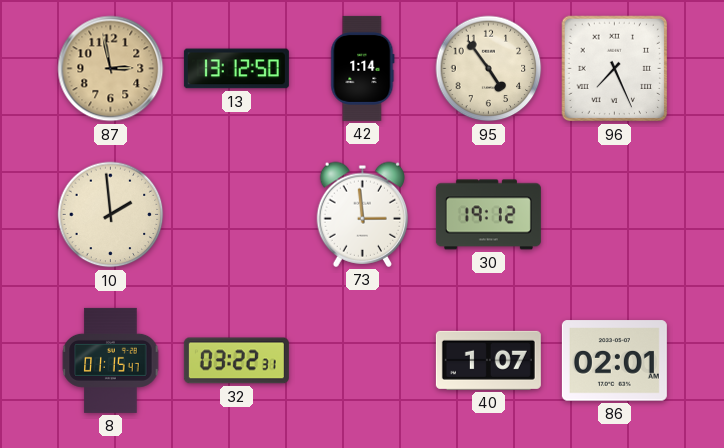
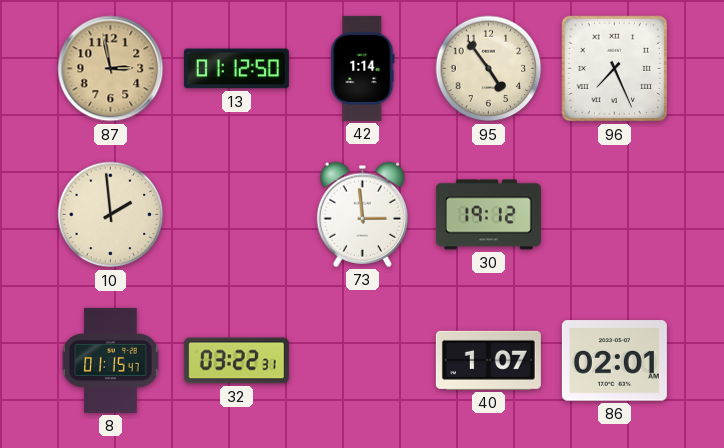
13: 13:12 -> 01:12
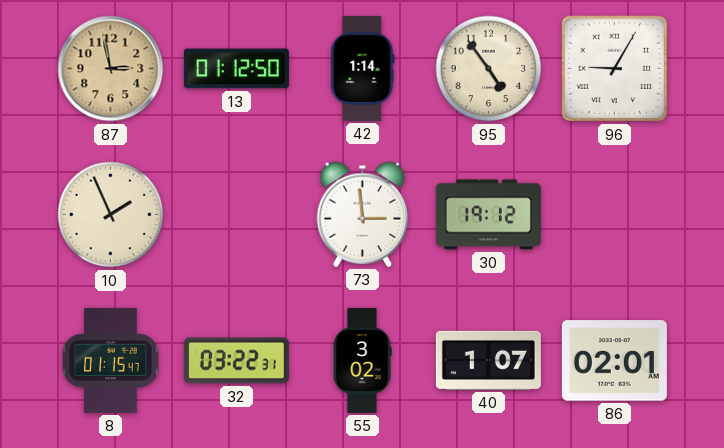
96: 7:26 -> 9:05
10: 1:59 -> 1:56
55: none -> 3:02
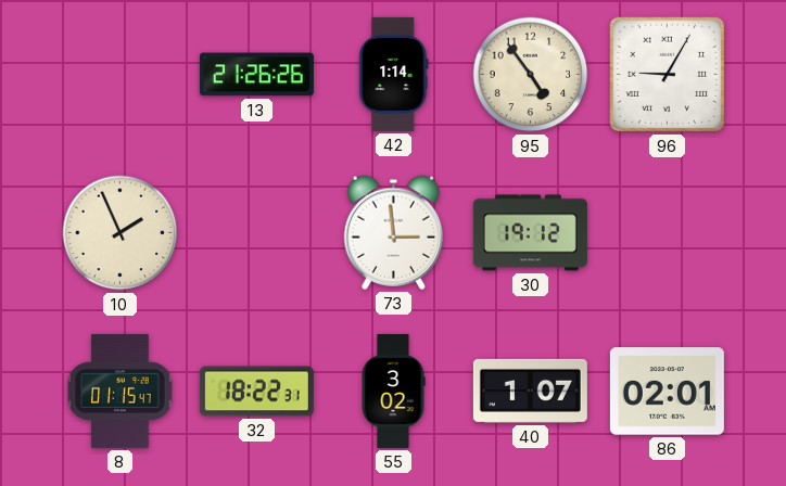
87: 2:58 -> none
13: 01:12 -> 21:26
32: 03:22 -> 18:22
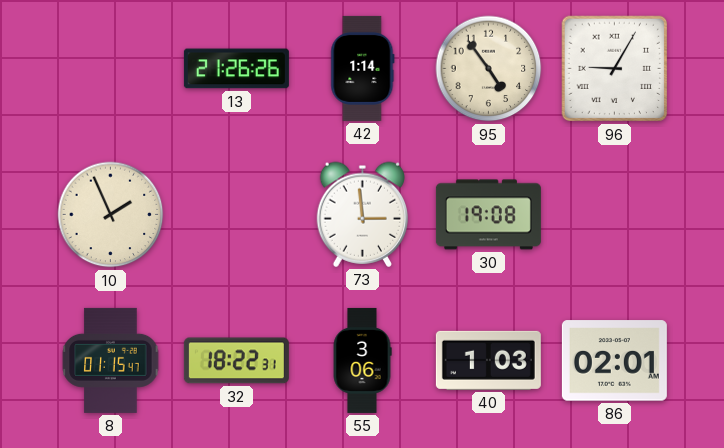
30: 19:12 -> 19:08
55: 3:02 -> 3:06
40: 1:07 -> 1:03
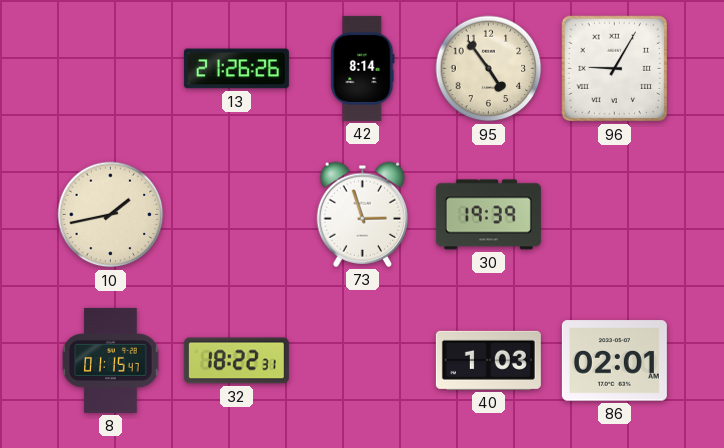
42: 1:14 -> 8:14
10: 1:56 -> 1:43
73: 2:59 -> 2:57
30: 19:08 -> 19:39
55: 3:06 -> none
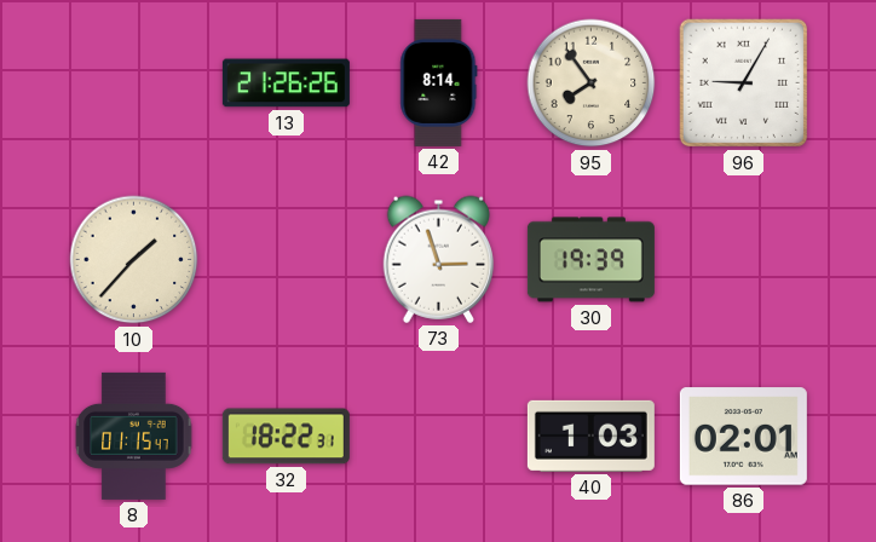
95: 4:54 -> 7:54
10: 1:43 -> 1:37
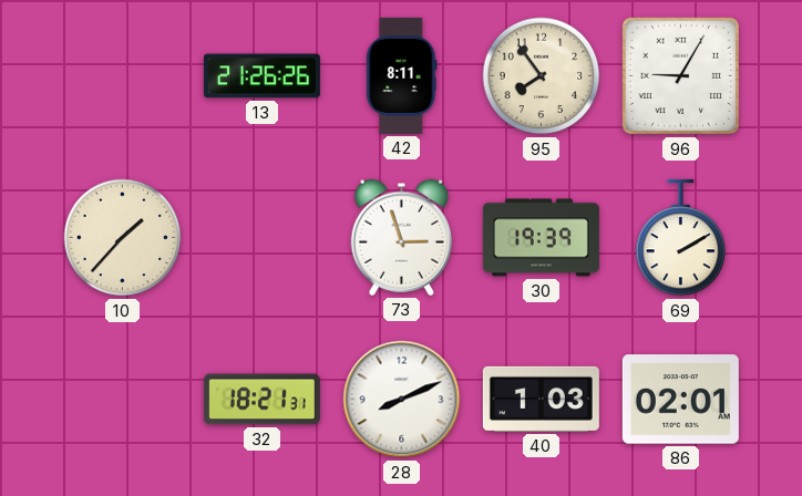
42: 8:14 -> 8:11
69: none -> 2:10
8: 01:15 -> none
32: 18:22 -> 18:21
28: none -> 8:11
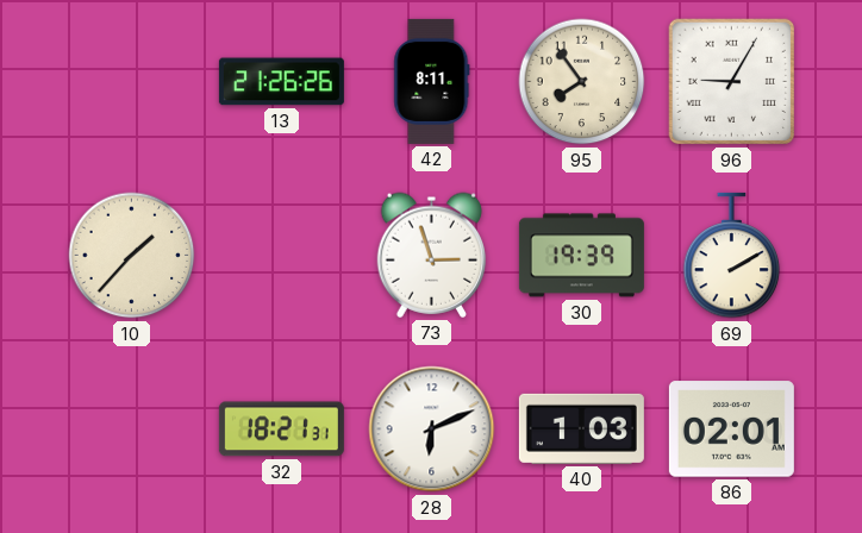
28: 8:11 -> 6:11
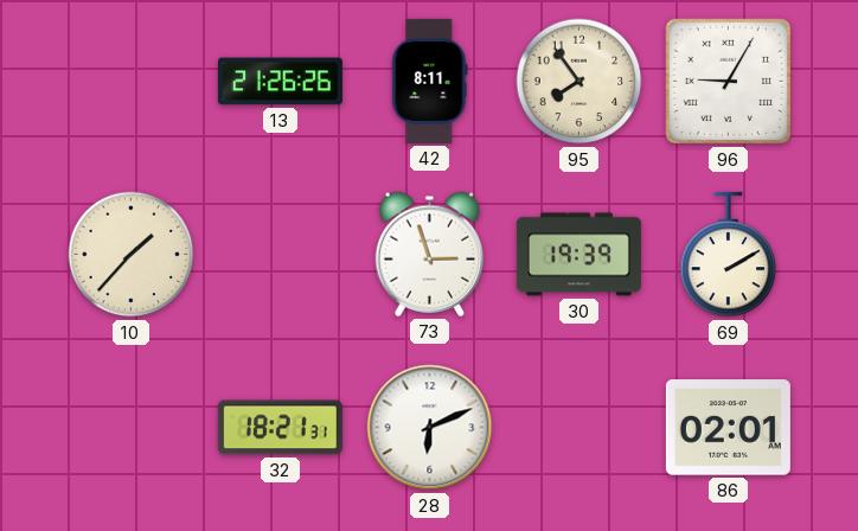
40: 1:03 -> none
